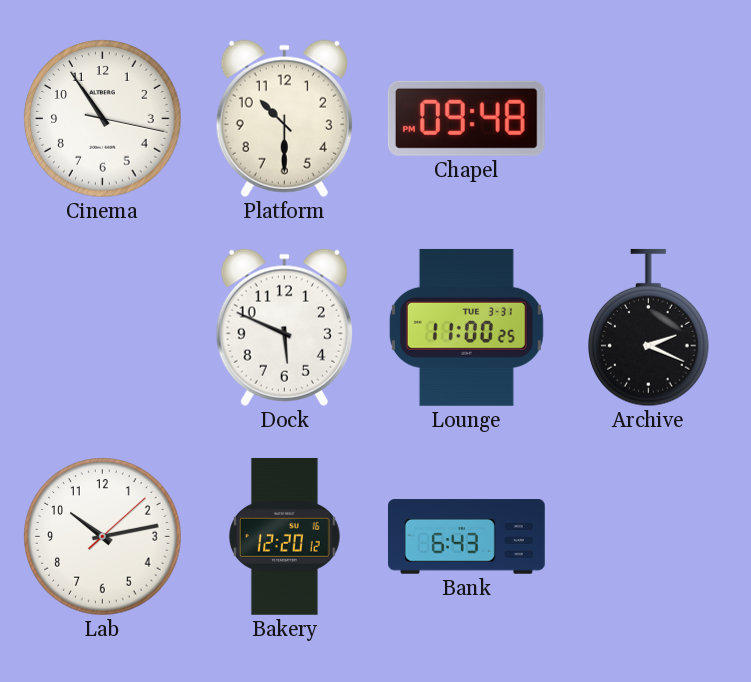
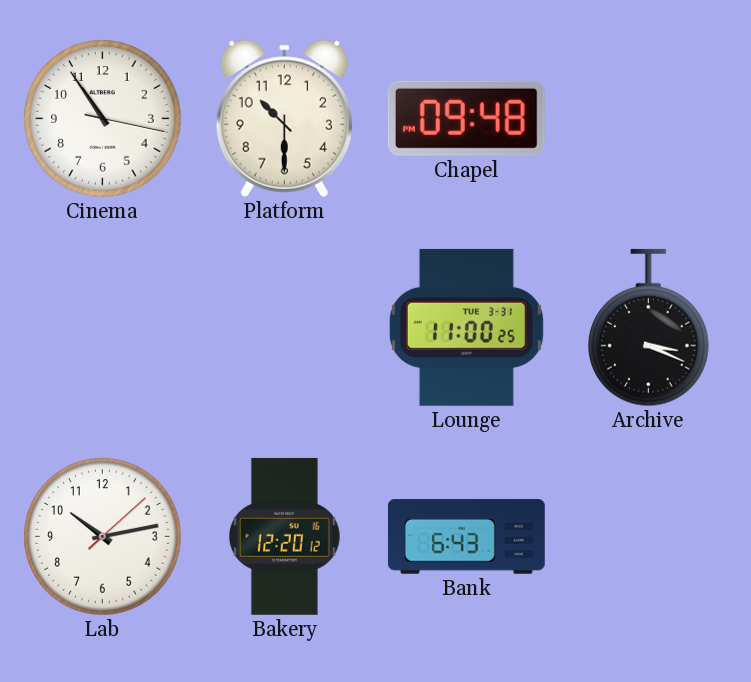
Dock: 5:49 -> none
Archive: 2:19 -> 3:19
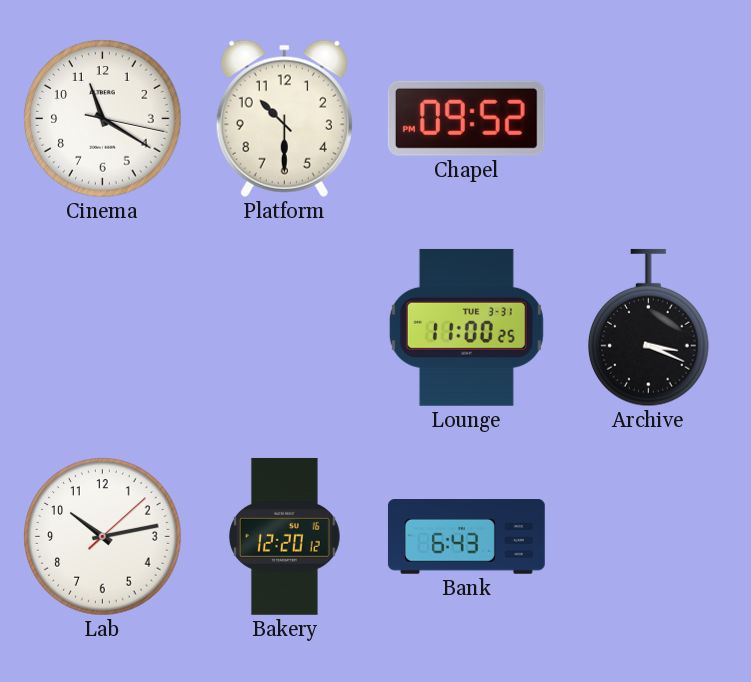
Cinema: 10:54 -> 11:20
Chapel: 09:48 -> 09:52
